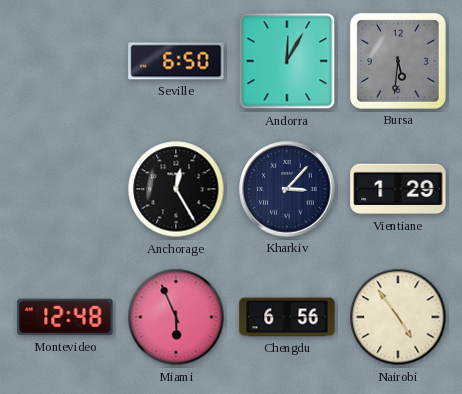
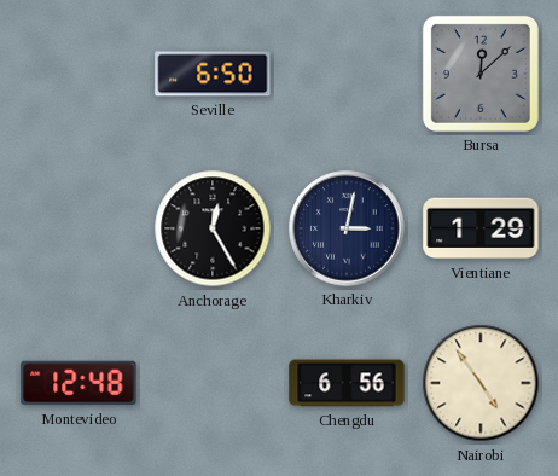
Andorra: 12:05 -> none
Bursa: 5:31 -> 12:08
Kharkiv: 3:07 -> 3:02
Miami: 5:56 -> none
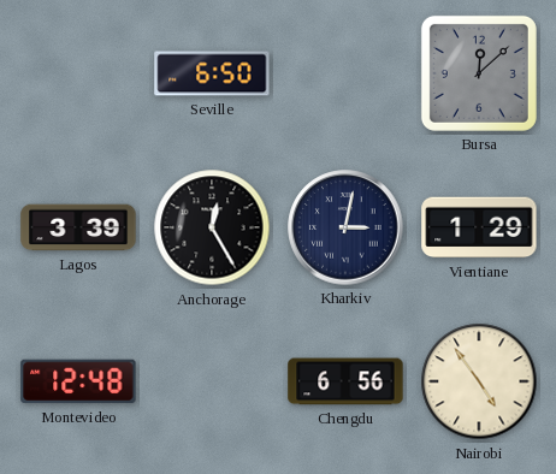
Lagos: none -> 3:39
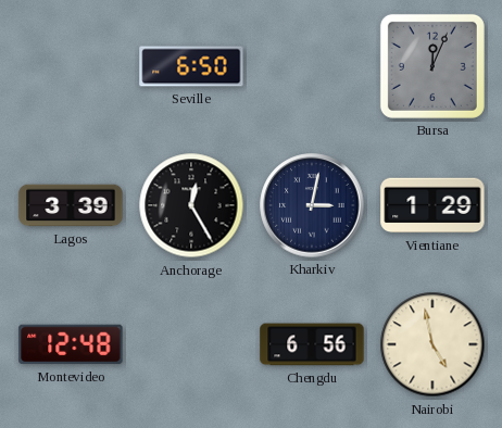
Bursa: 12:08 -> 12:04
Nairobi: 4:54 -> 4:58
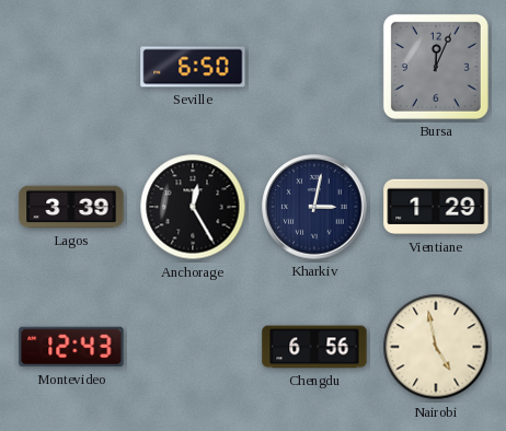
Montevideo: 12:48 -> 12:43
